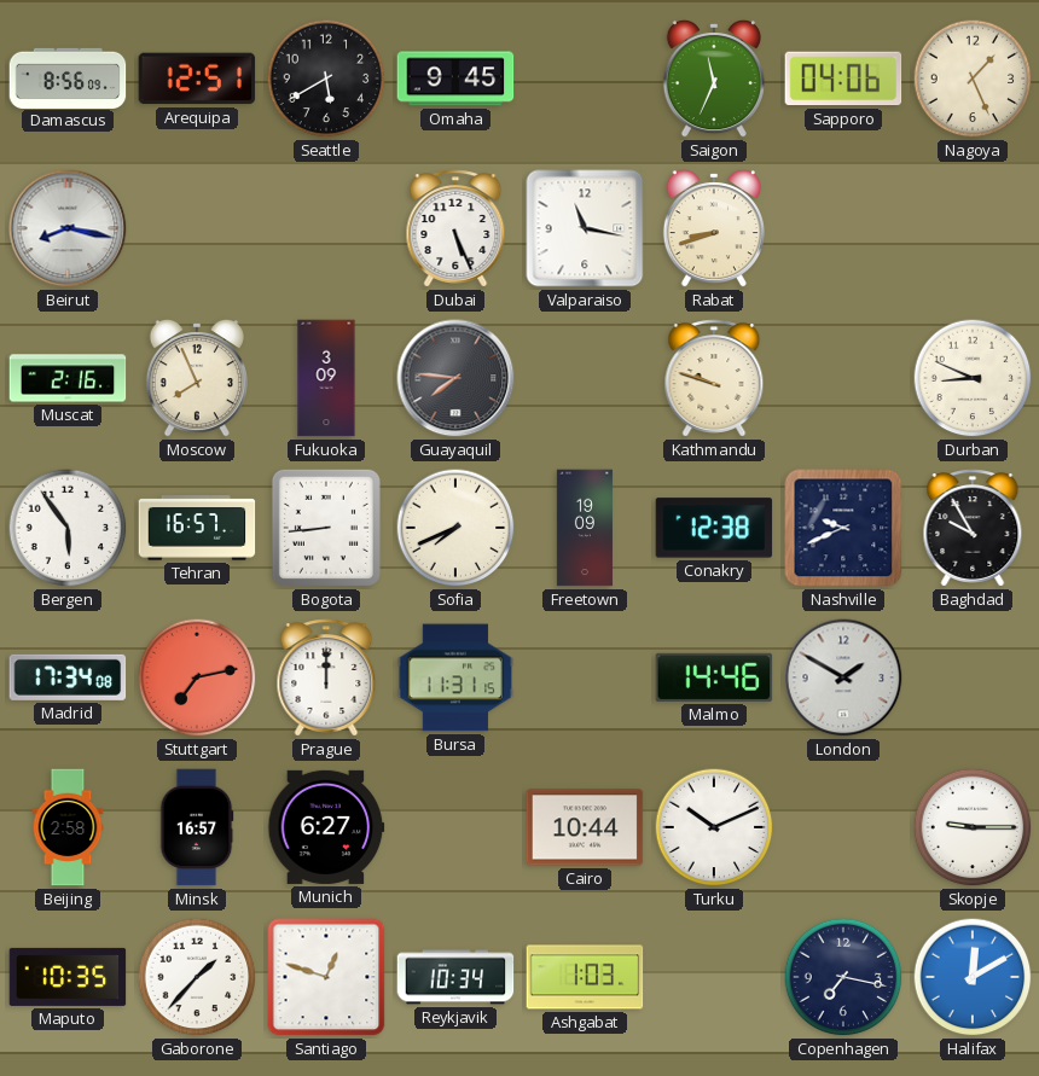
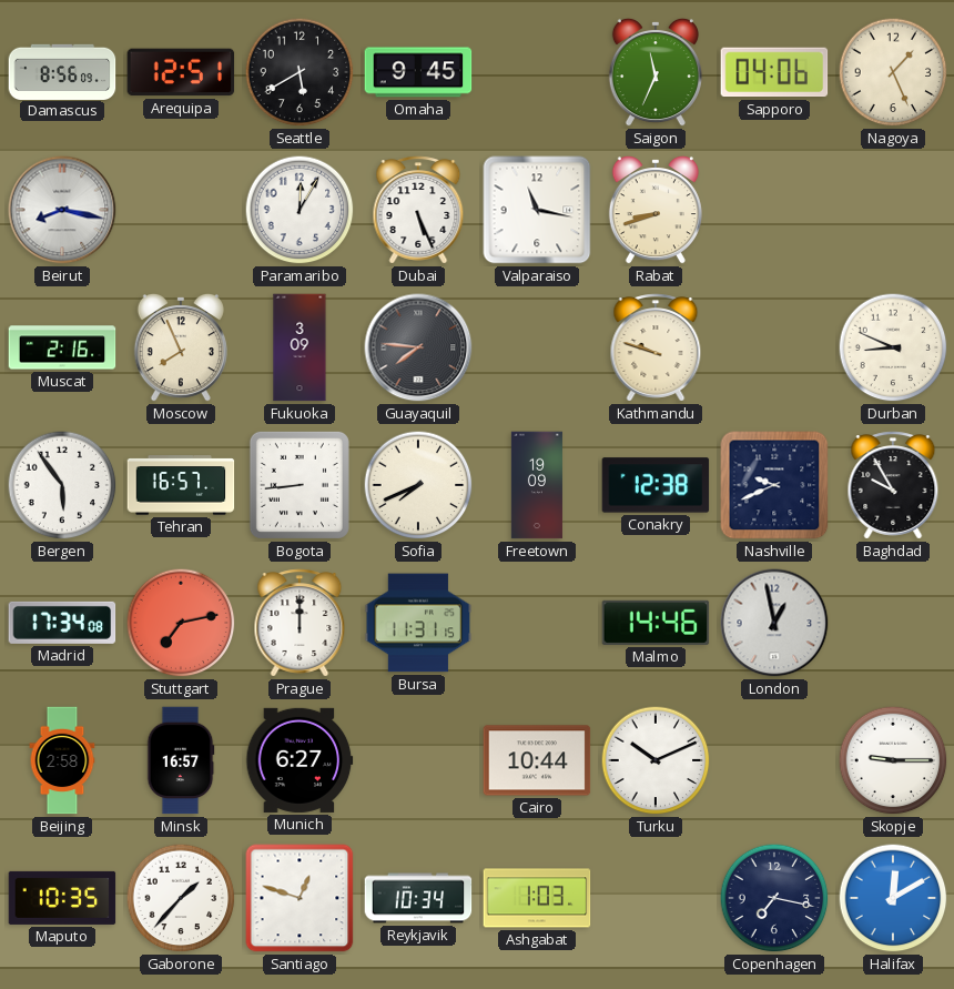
Paramaribo: none -> 12:05
London: 1:50 -> 12:58
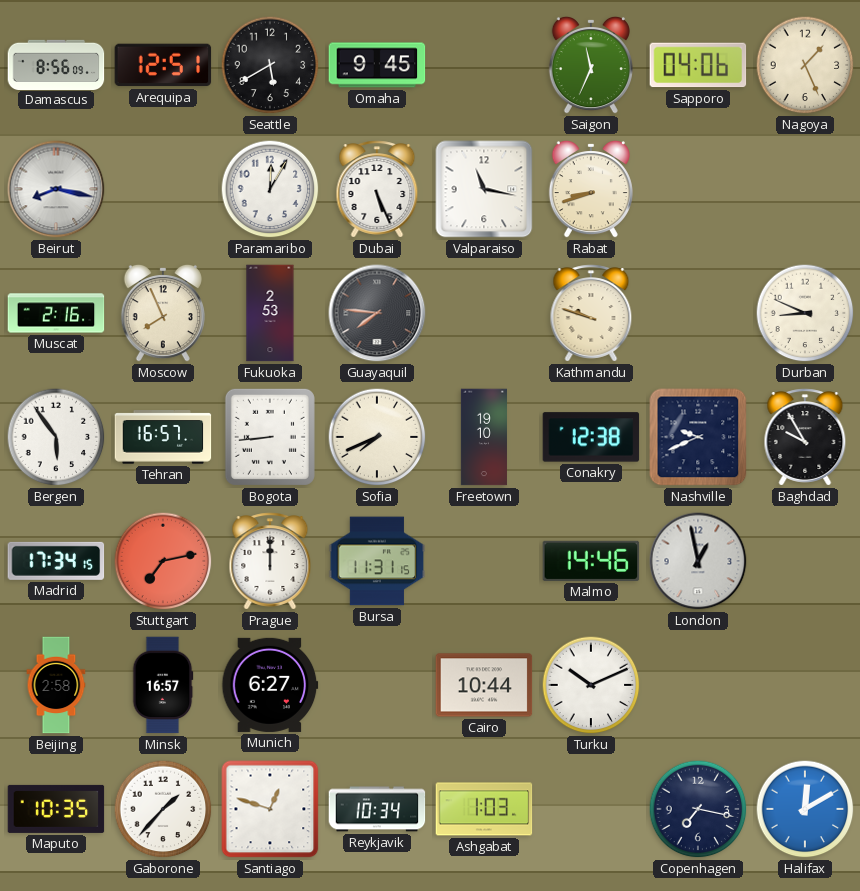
Fukuoka: 3:09 -> 2:53
Freetown: 19:09 -> 19:10
Madrid: 17:34:08 -> 17:34:15
Skopje: 9:15 -> none
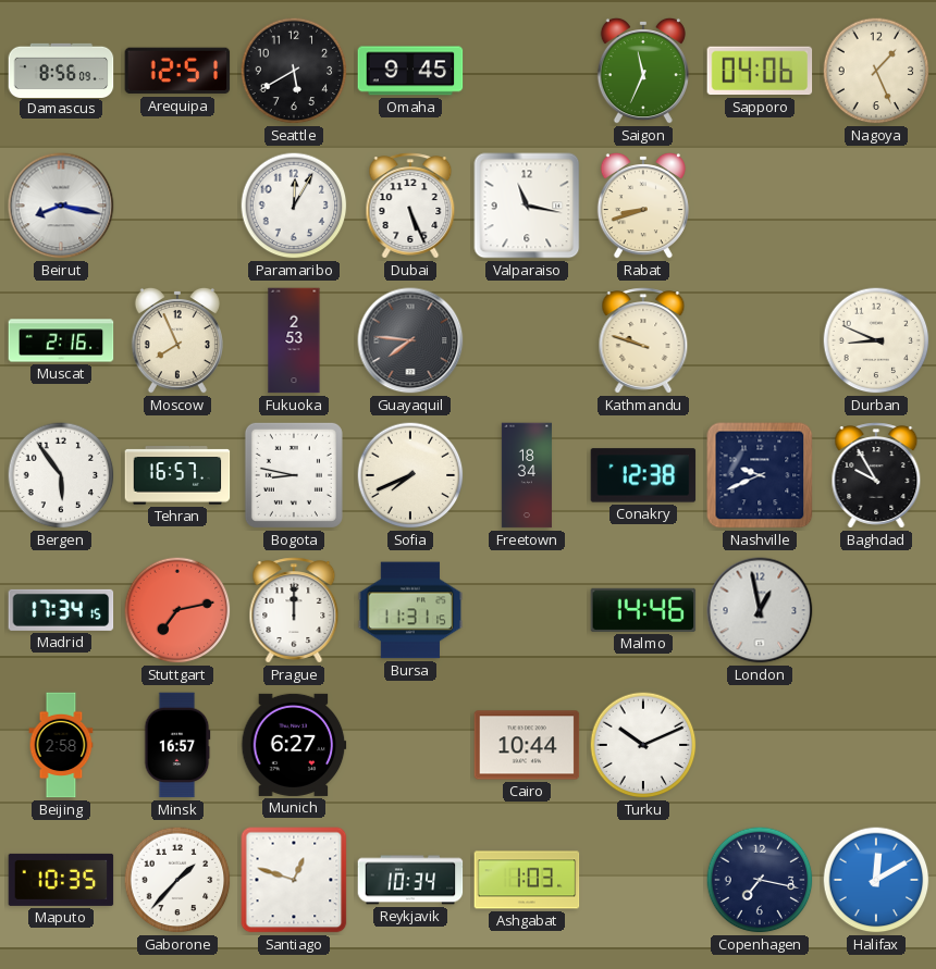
Bogota: 8:44 -> 8:47
Freetown: 19:10 -> 18:34
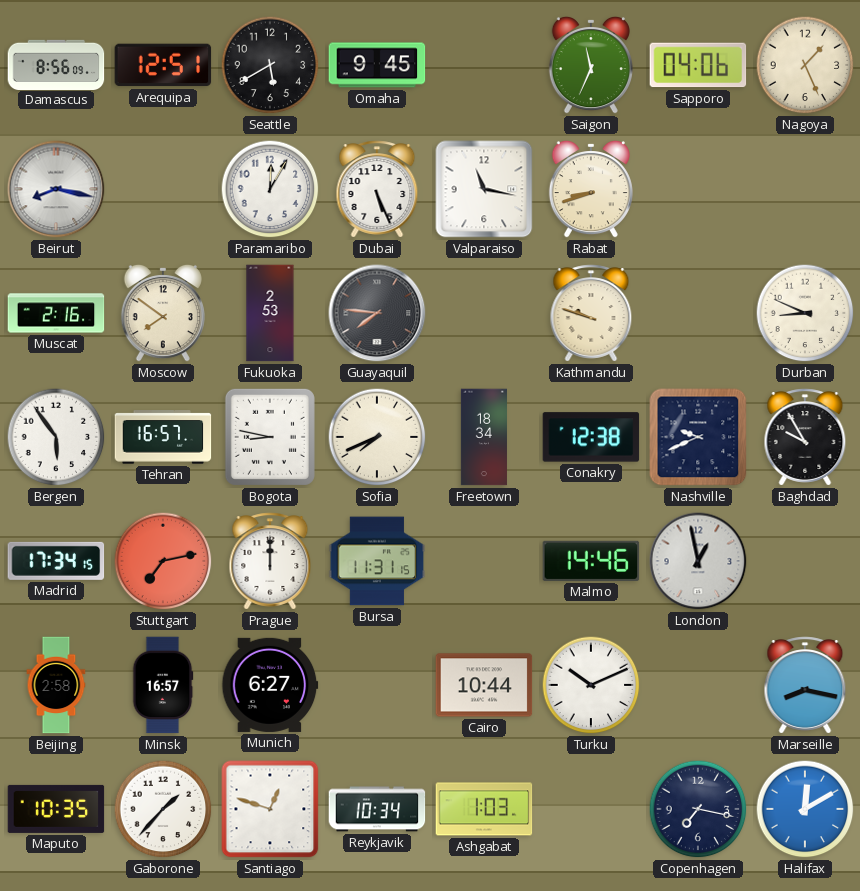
Moscow: 7:56 -> 7:51
Marseille: none -> 8:17
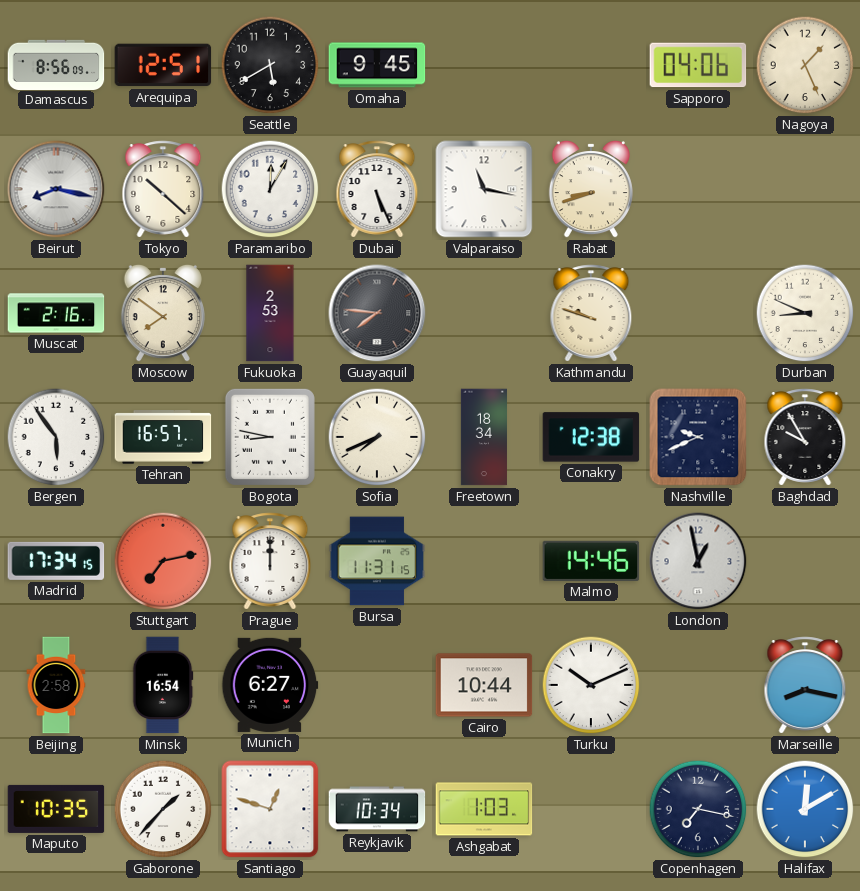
Saigon: 11:34 -> none
Tokyo: none -> 10:22
Minsk: 16:57 -> 16:54
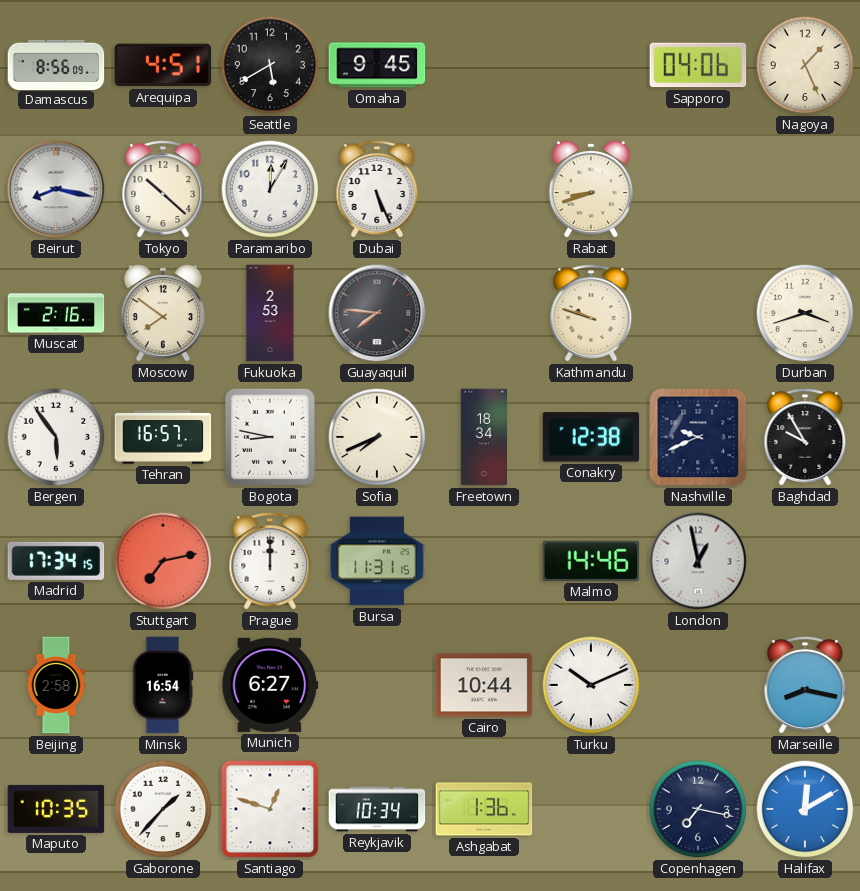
Arequipa: 12:51 -> 4:51
Valparaiso: 11:17 -> none
Durban: 8:49 -> 3:42
Ashgabat: 1:03 -> 1:36
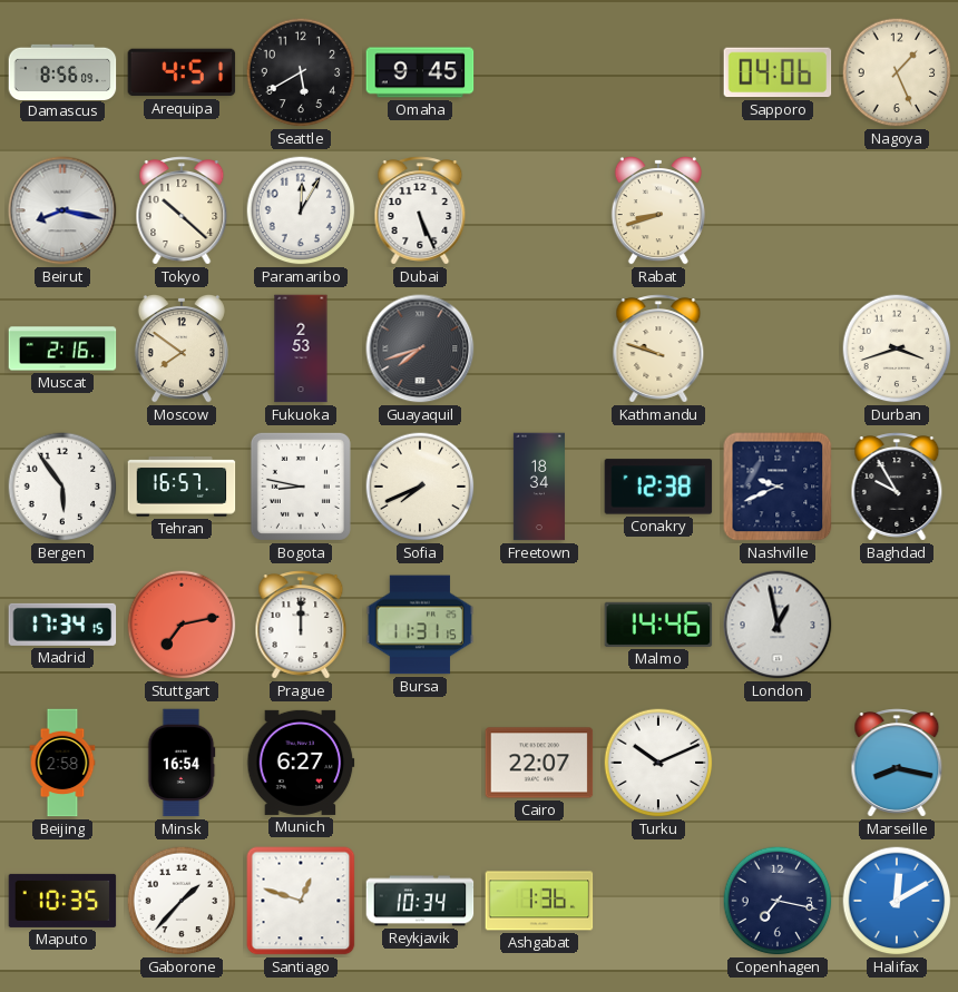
Guayaquil: 7:46 -> 7:42
Cairo: 10:44 -> 22:07
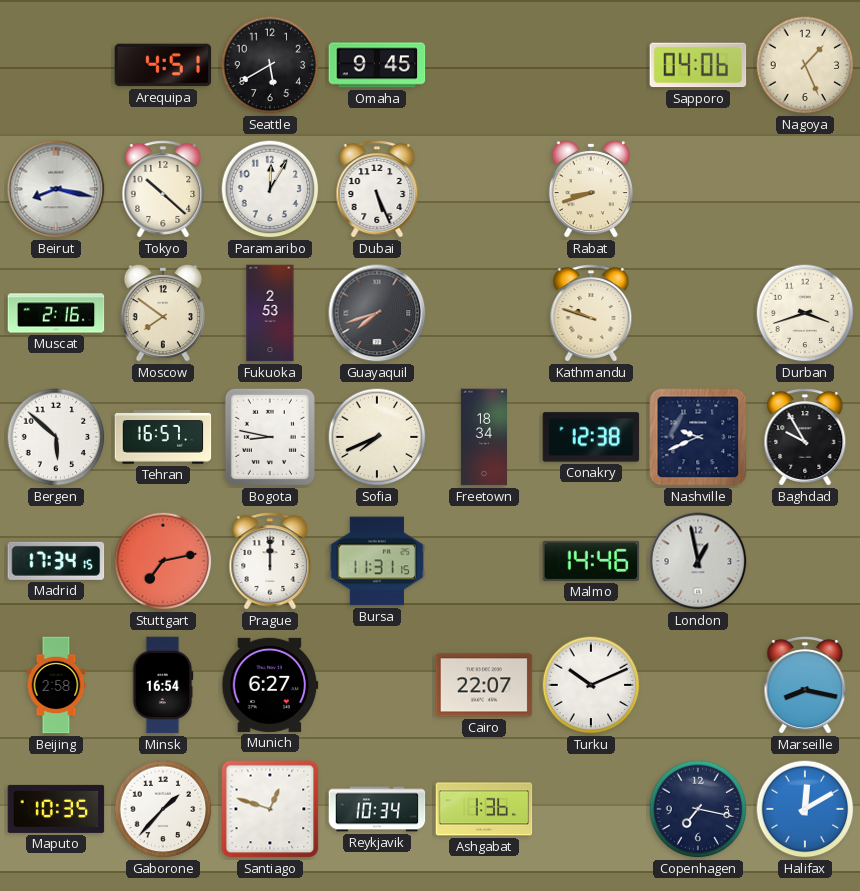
Damascus: 8:56 -> none
Bergen: 5:54 -> 5:52
